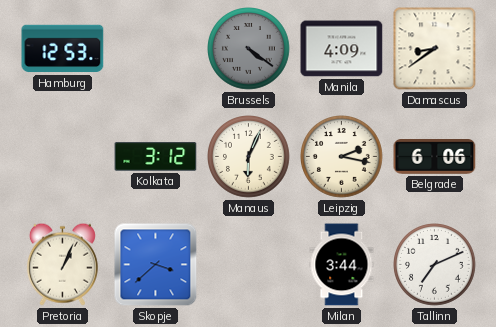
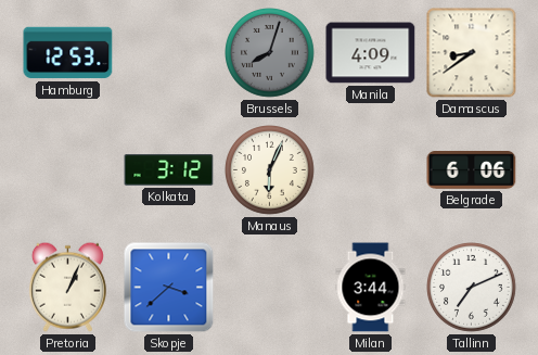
Brussels: 4:21 -> 8:03
Leipzig: 2:17 -> none
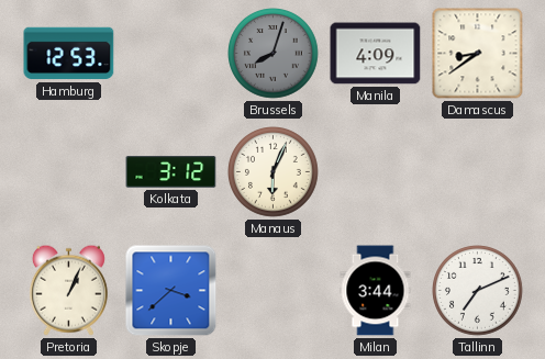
Belgrade: 6:06 -> none
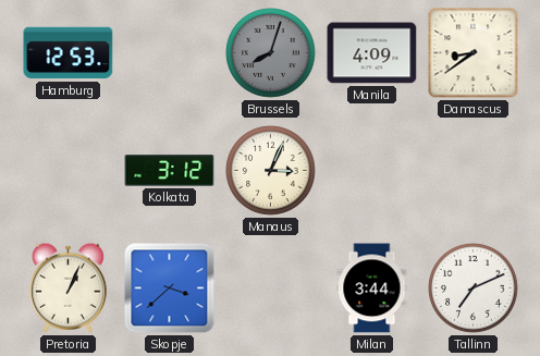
Manaus: 6:04 -> 3:04
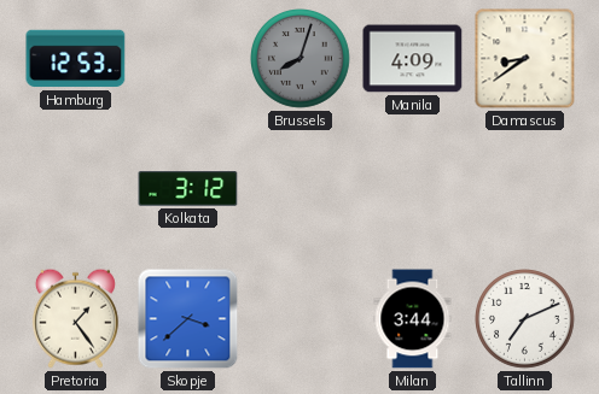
Manaus: 3:04 -> none
Pretoria: 1:04 -> 1:24
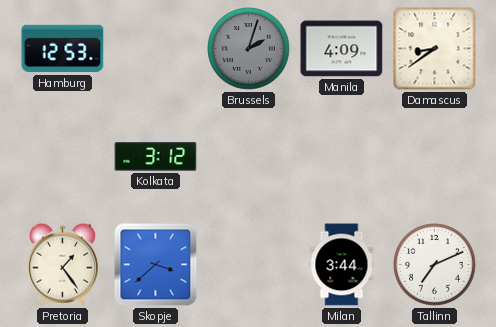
Brussels: 8:03 -> 2:03
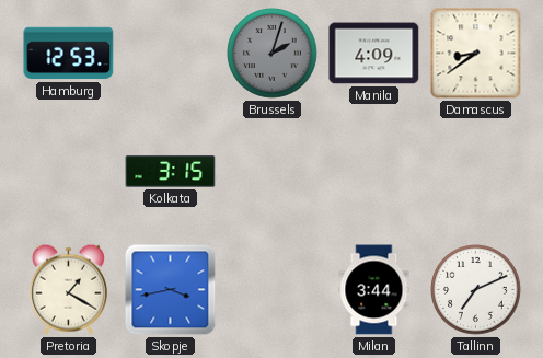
Kolkata: 3:12 -> 3:15
Pretoria: 1:24 -> 1:20
Skopje: 3:38 -> 3:43
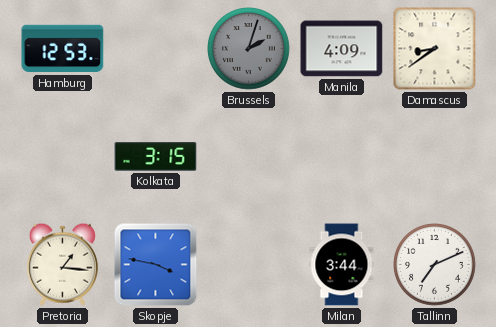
Pretoria: 1:20 -> 1:16
Skopje: 3:43 -> 3:47
